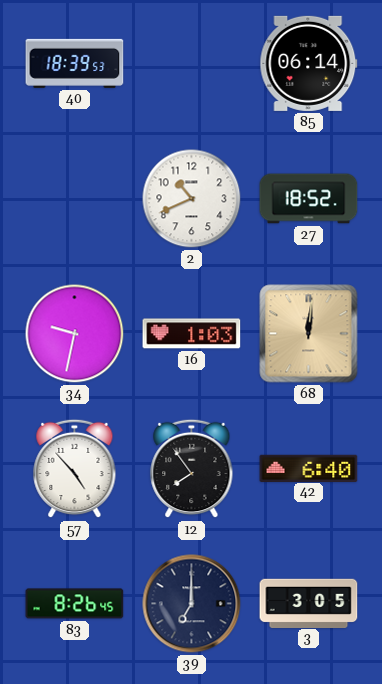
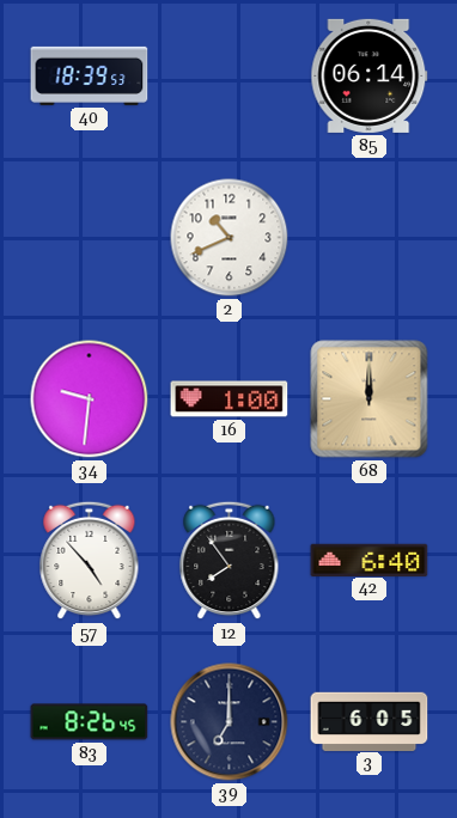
27: 18:52 -> none
34: 9:32 -> 9:31
16: 1:03 -> 1:00
68: 12:01 -> 12:00
3: 3:05 -> 6:05
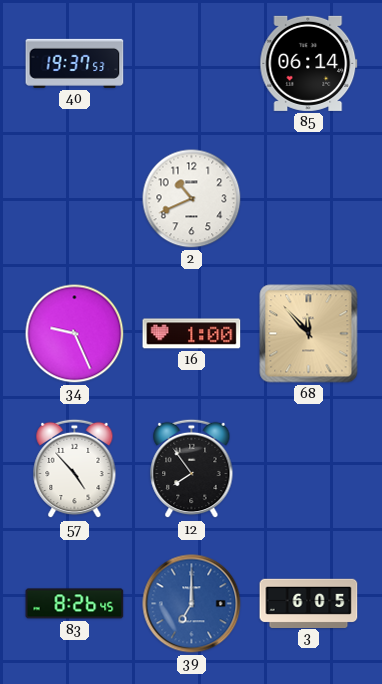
40: 18:39 -> 19:37
34: 9:31 -> 9:26
68: 12:00 -> 11:53
42: 6:40 -> none
39 dial: navy -> blue
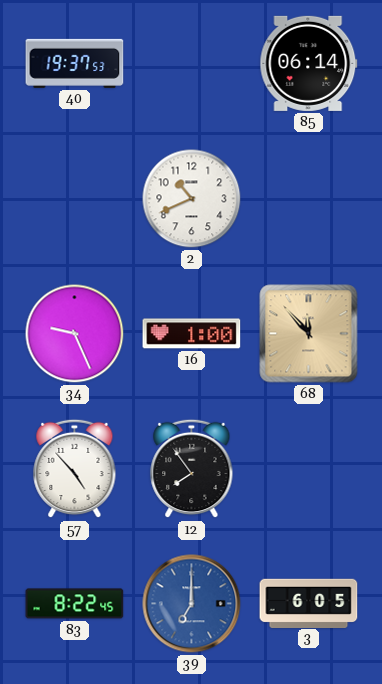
83: 8:26 -> 8:22
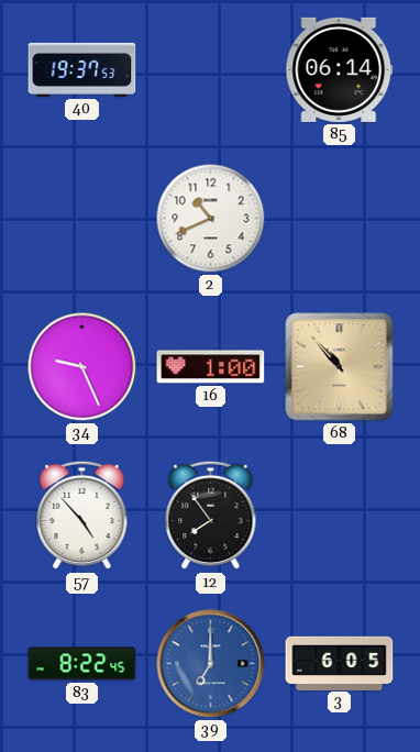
68: 11:53 -> 10:53
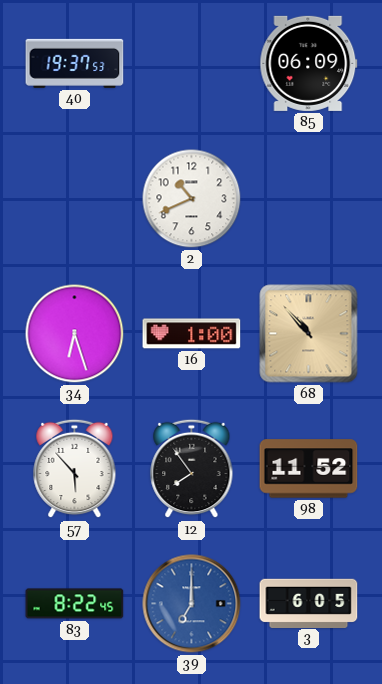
85: 06:14 -> 06:09
34: 9:26 -> 6:27
57: 4:53 -> 5:53
98: none -> 11:52
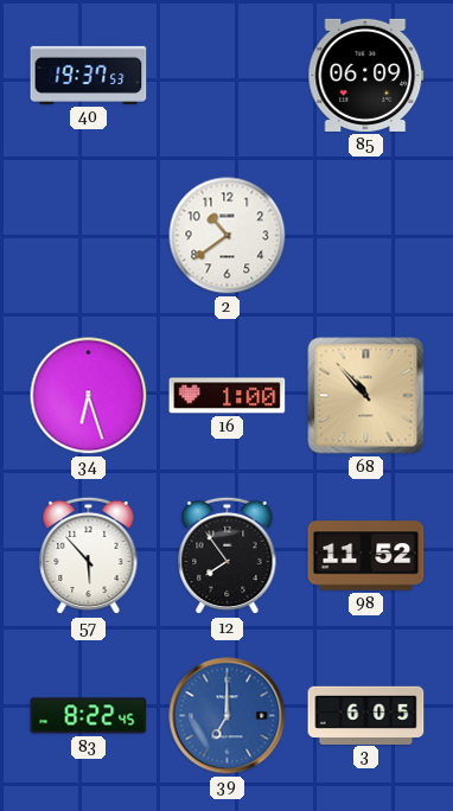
2: 10:41 -> 10:39
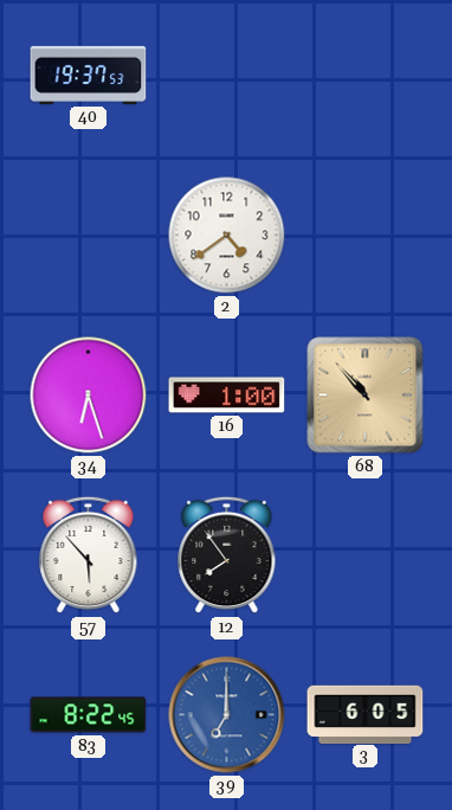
85: 06:09 -> none
2: 10:39 -> 4:39
98: 11:52 -> none
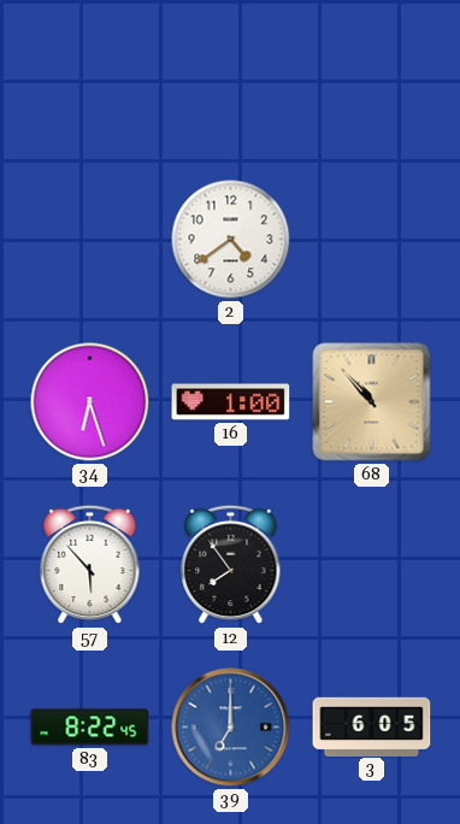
40: 19:37 -> none
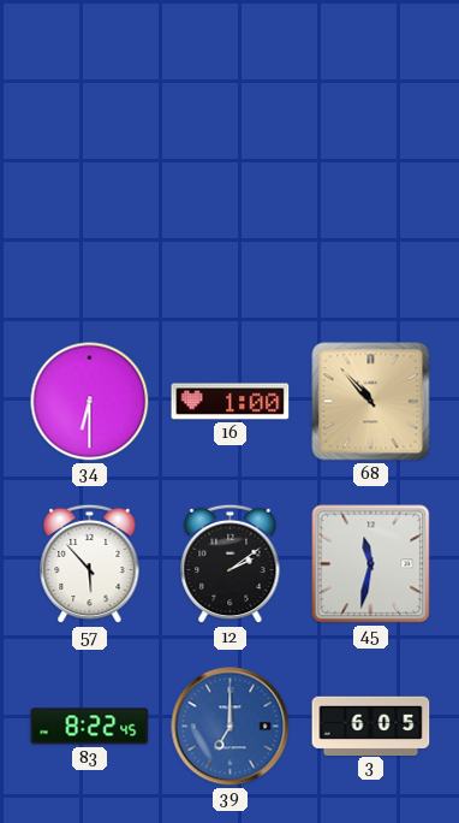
2: 4:39 -> none
34: 6:27 -> 6:30
12: 7:54 -> 2:09
45: none -> 11:32
